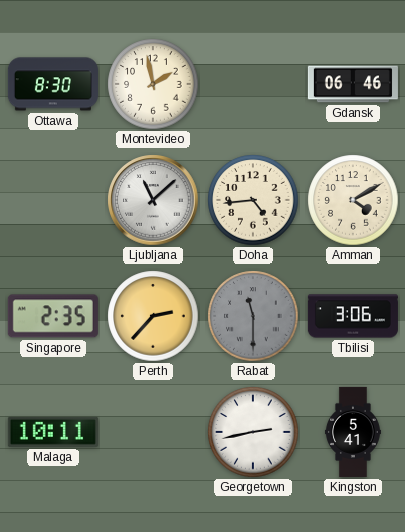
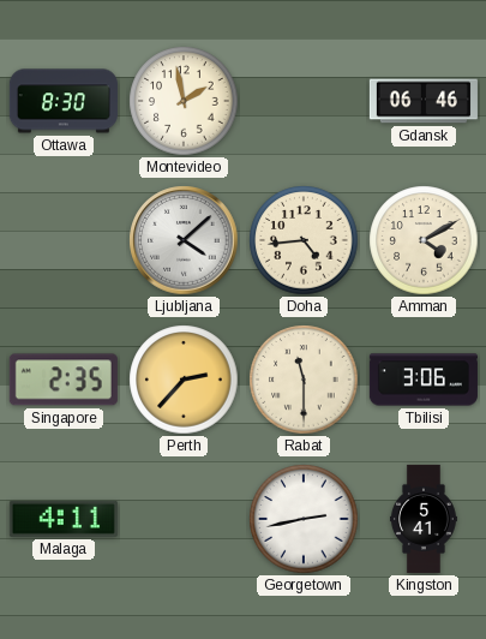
Ljubljana: 11:08 -> 4:08
Rabat dial: grey -> cream
Malaga: 10:11 -> 4:11
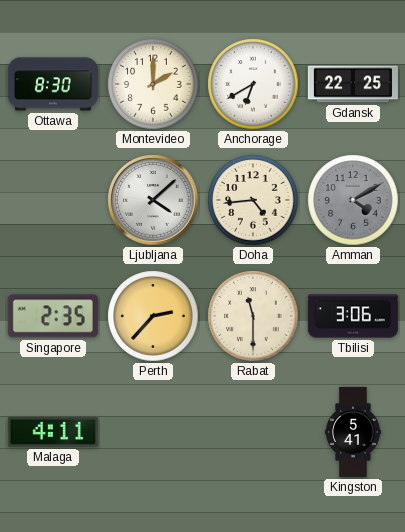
Montevideo: 1:58 -> 2:00
Anchorage: none -> 6:40
Gdansk: 06:46 -> 22:25
Amman dial: cream -> grey
Georgetown: 2:43 -> none
